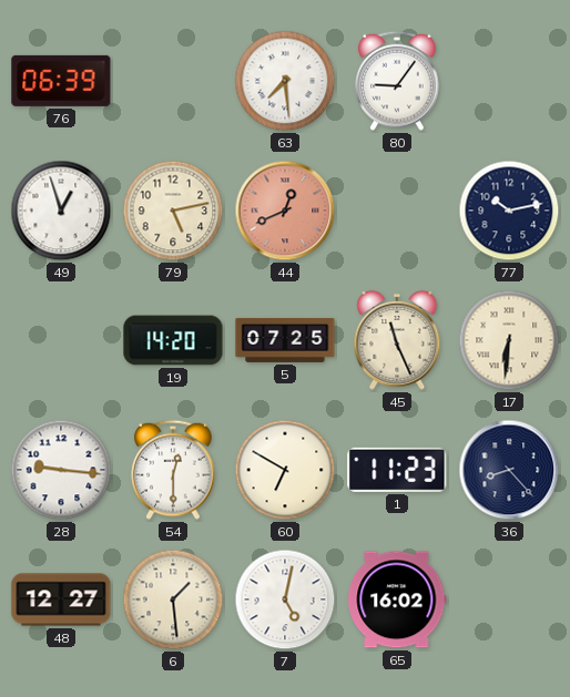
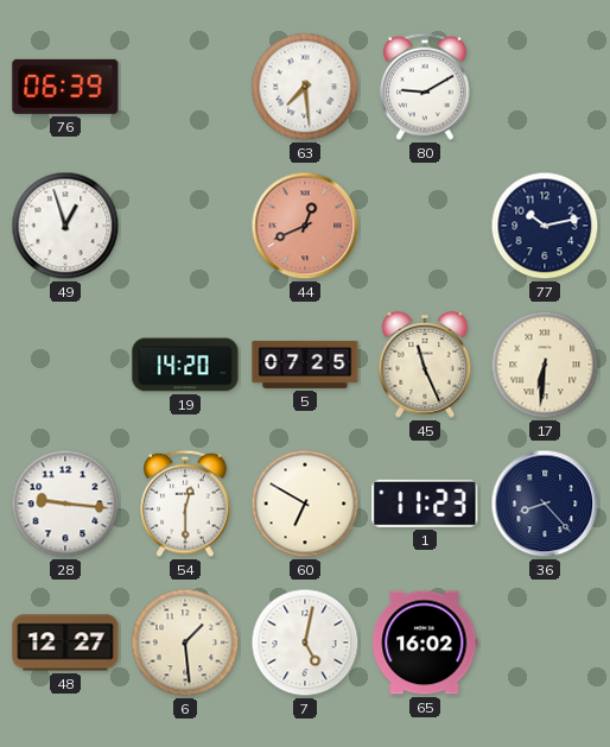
80: 9:06 -> 9:10
79: 5:13 -> none
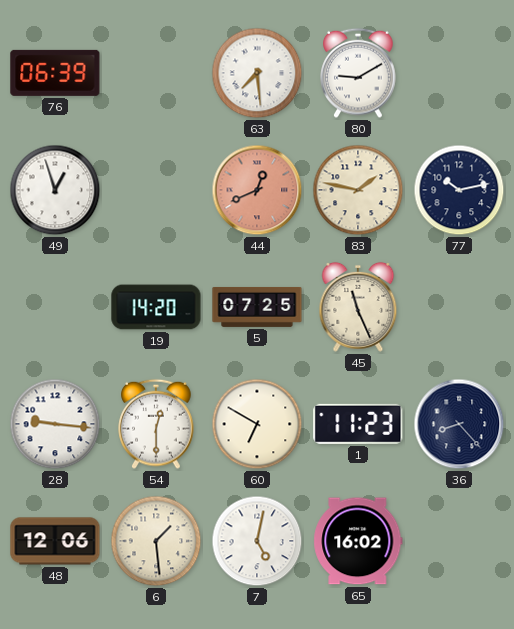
83: none -> 1:47
17: 6:31 -> none
48: 12:27 -> 12:06
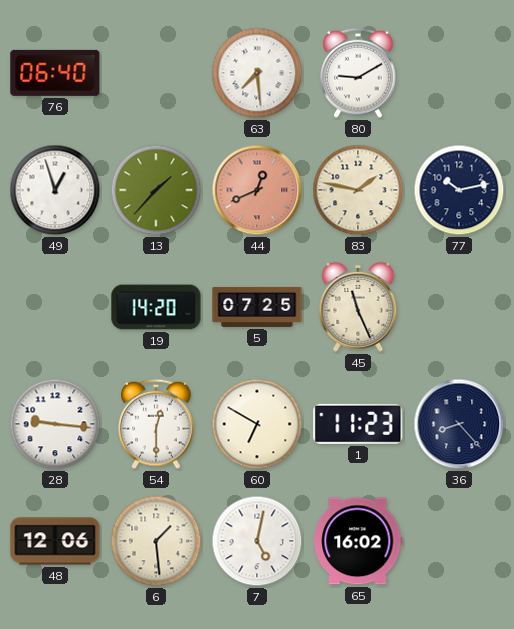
76: 06:39 -> 06:40
13: none -> 1:37
